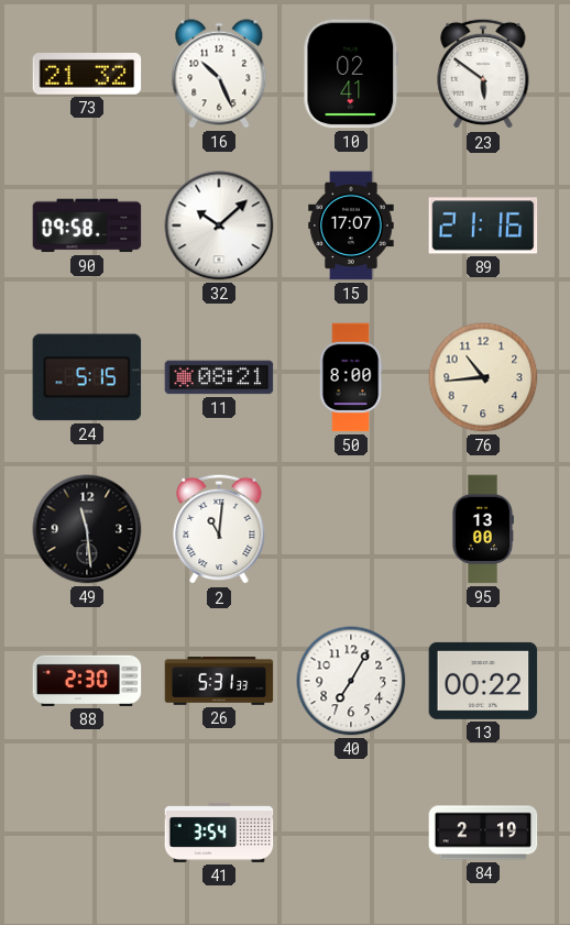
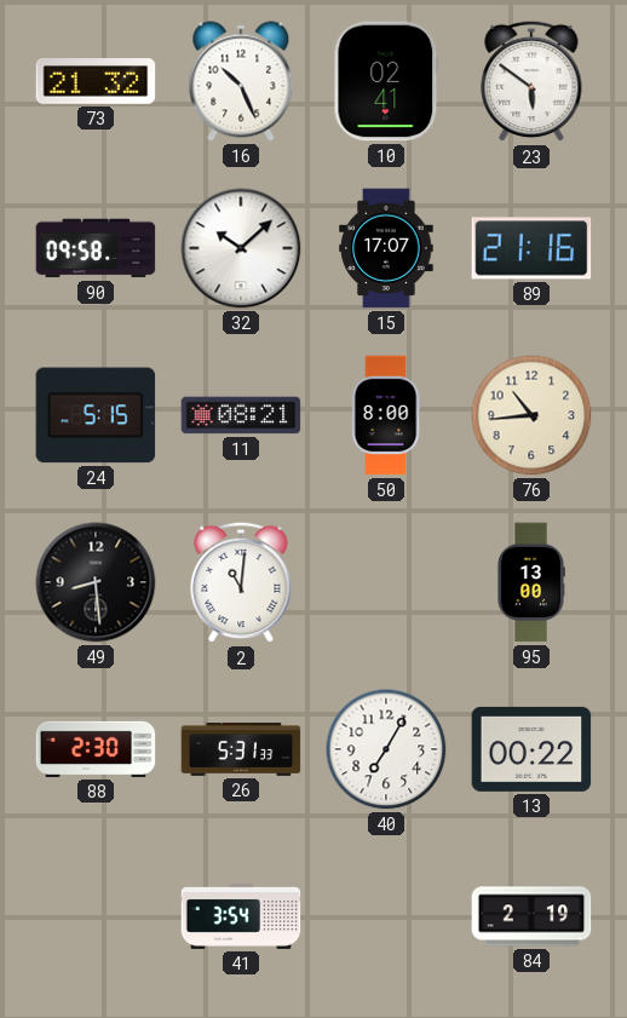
49: 11:29 -> 8:29
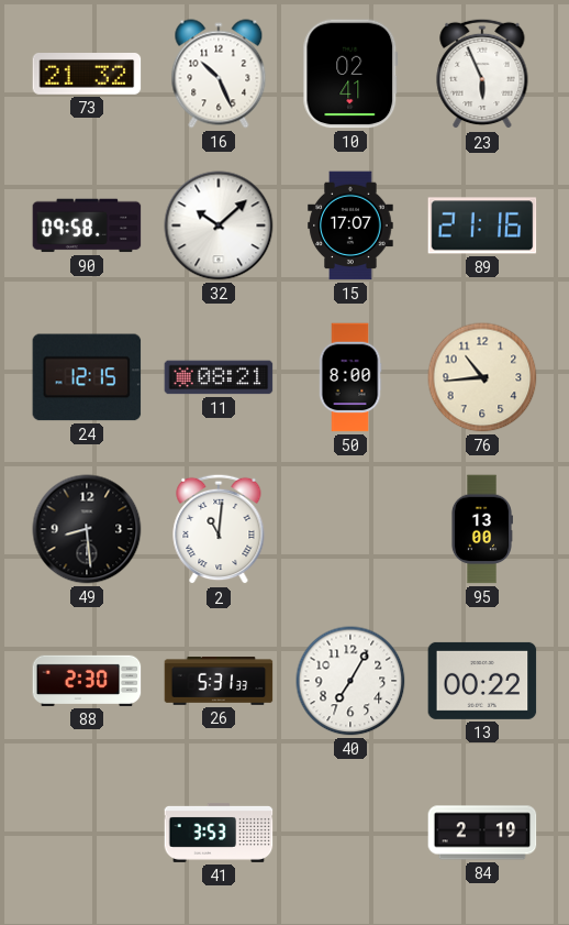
23: 5:51 -> 5:56
24: 5:15 -> 12:15
41: 3:54 -> 3:53
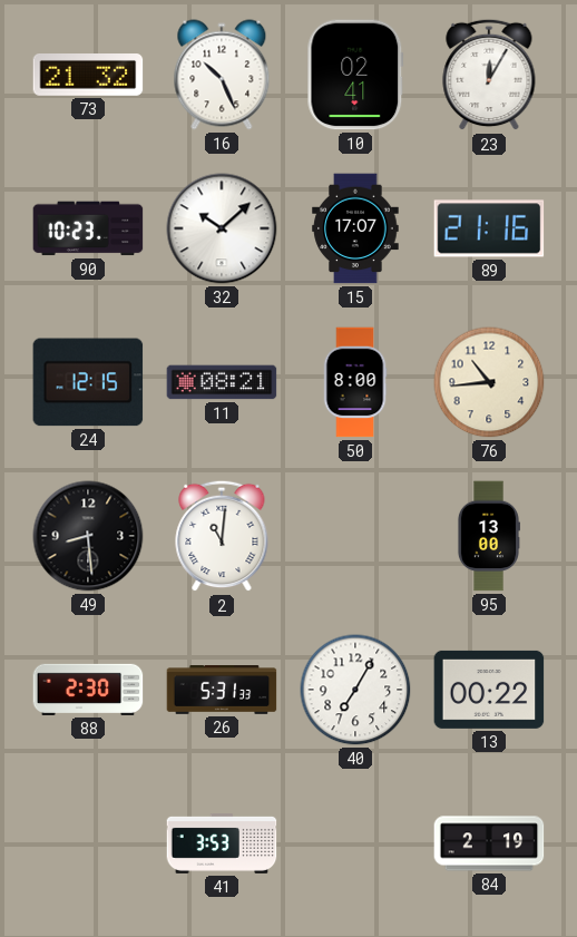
23: 5:56 -> 12:05
90: 09:58 -> 10:23
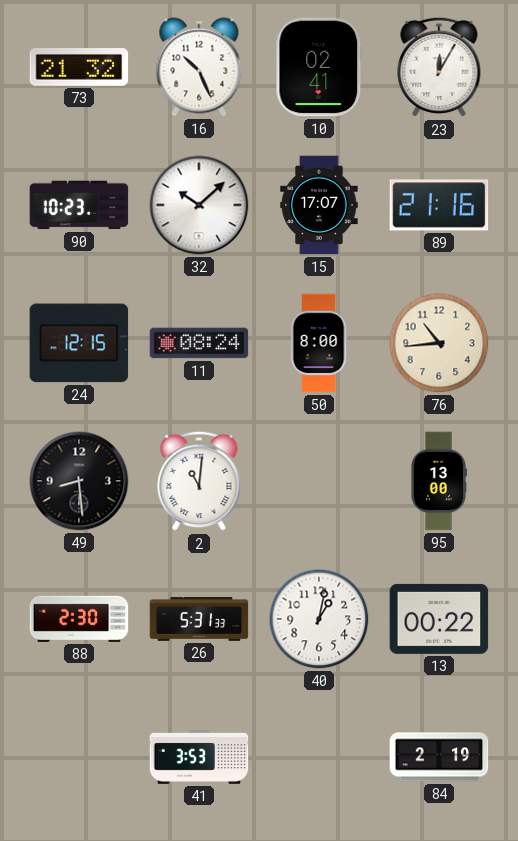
11: 08:21 -> 08:24
40: 7:05 -> 1:02
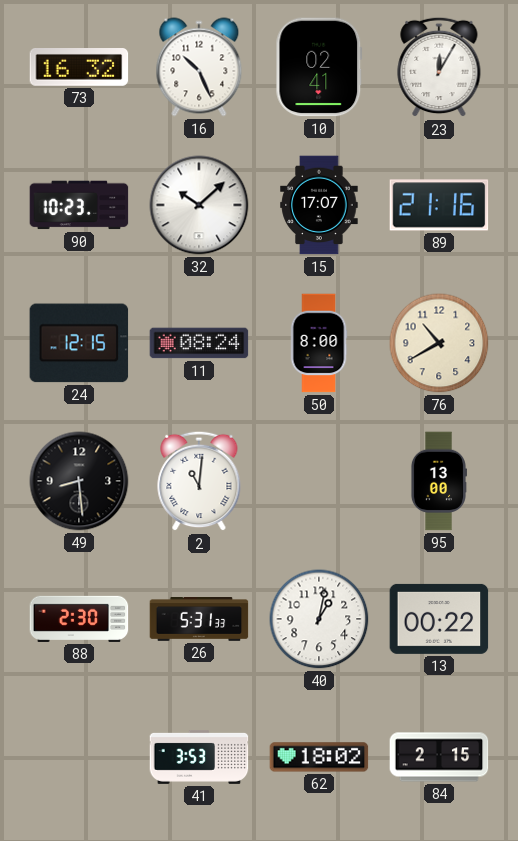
73: 21:32 -> 16:32
76: 10:44 -> 10:40
62: none -> 18:02
84: 2:19 -> 2:15
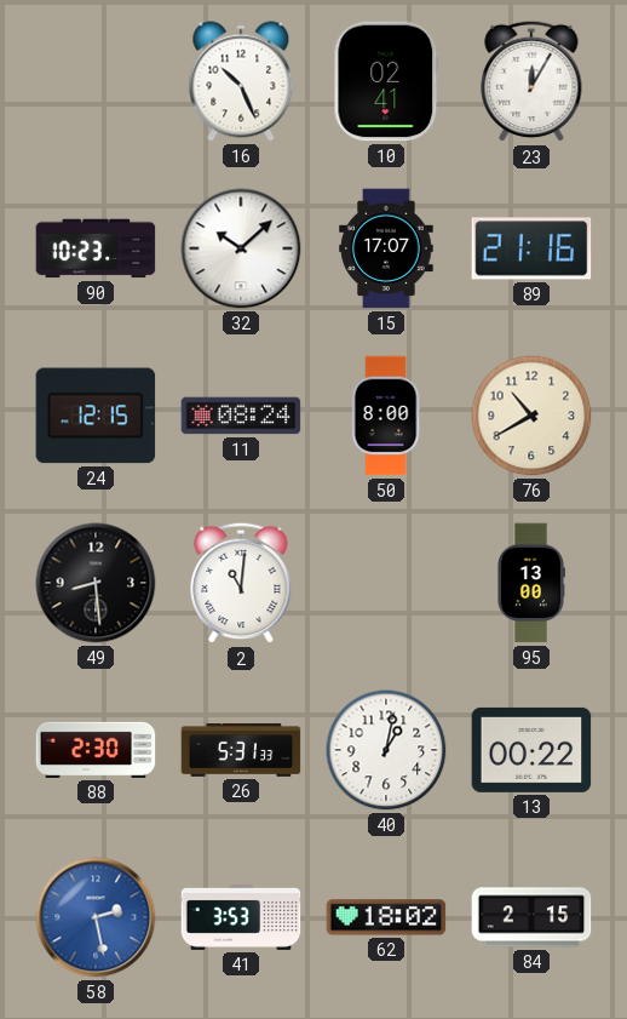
73: 16:32 -> none
58: none -> 2:28
